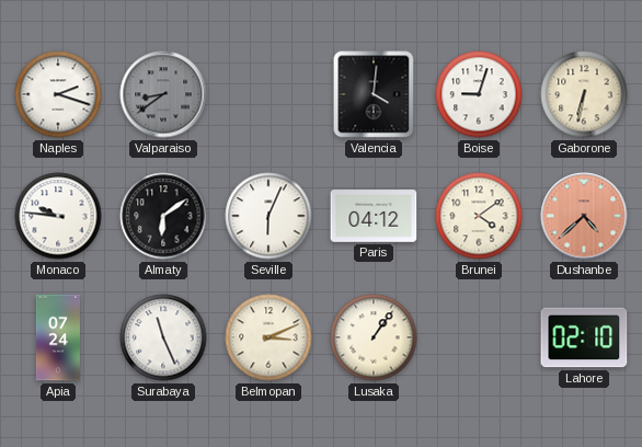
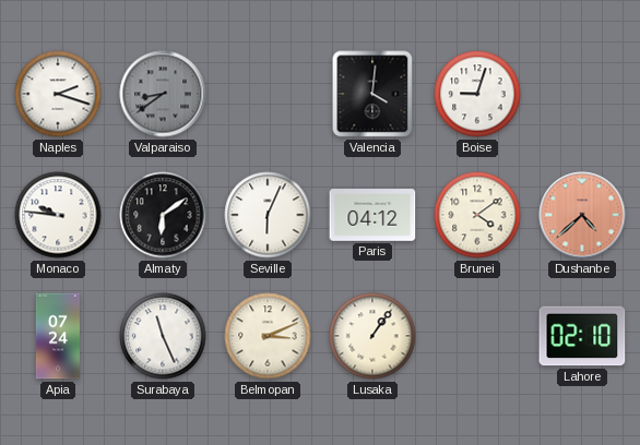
Gaborone: 6:32 -> none
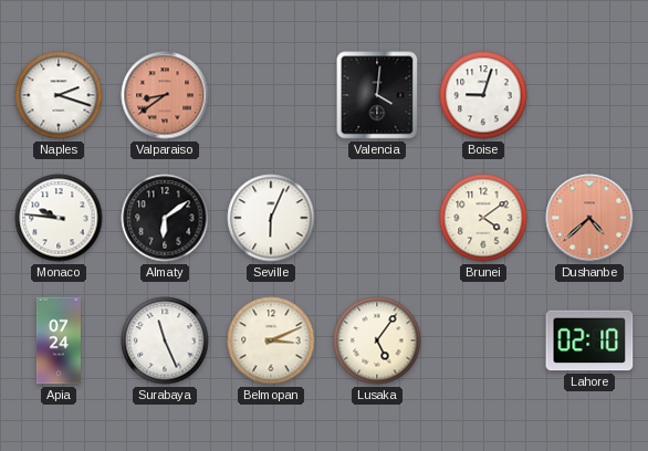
Valparaiso dial: grey -> salmon
Paris: 04:12 -> none
Lusaka: 1:06 -> 5:06
